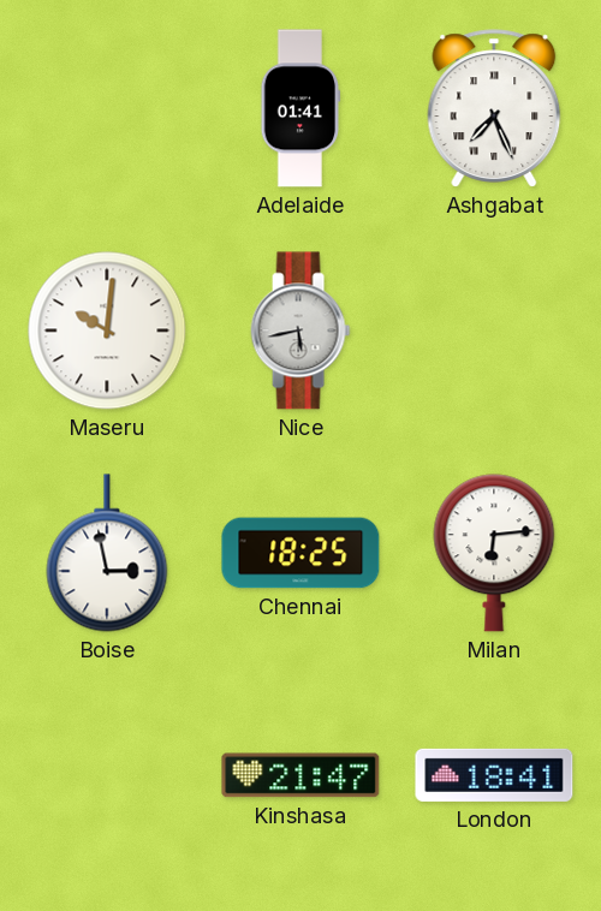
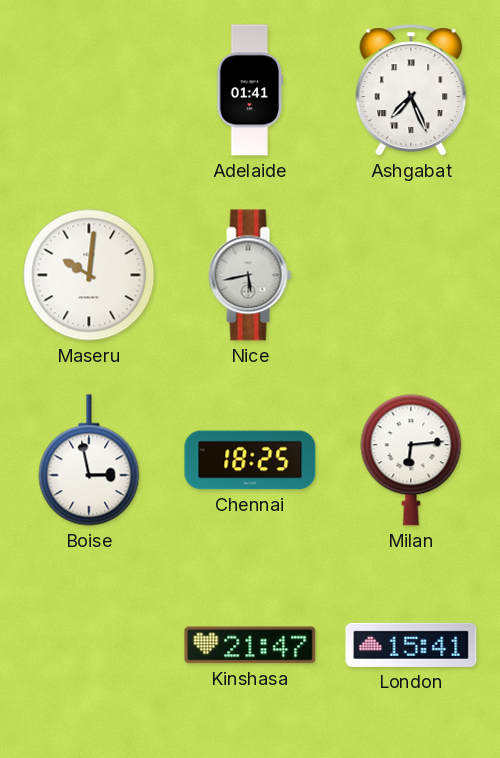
London: 18:41 -> 15:41
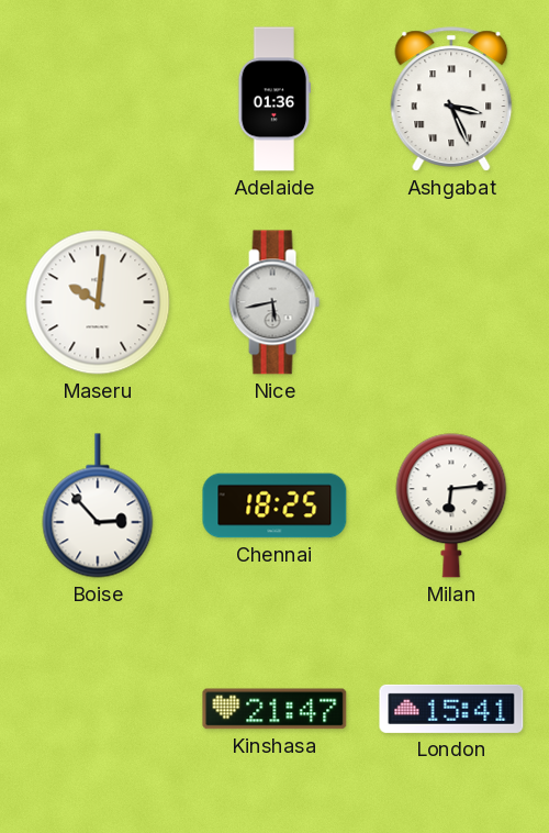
Adelaide: 01:41 -> 01:36
Ashgabat: 7:26 -> 3:26
Boise: 2:58 -> 2:53
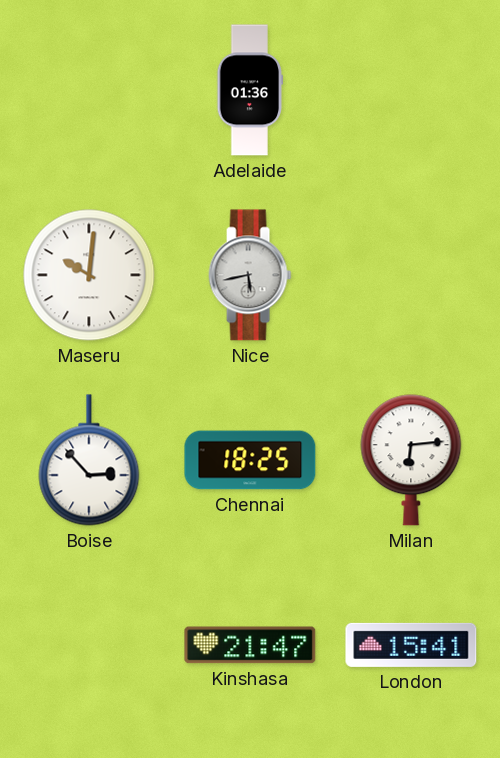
Ashgabat: 3:26 -> none
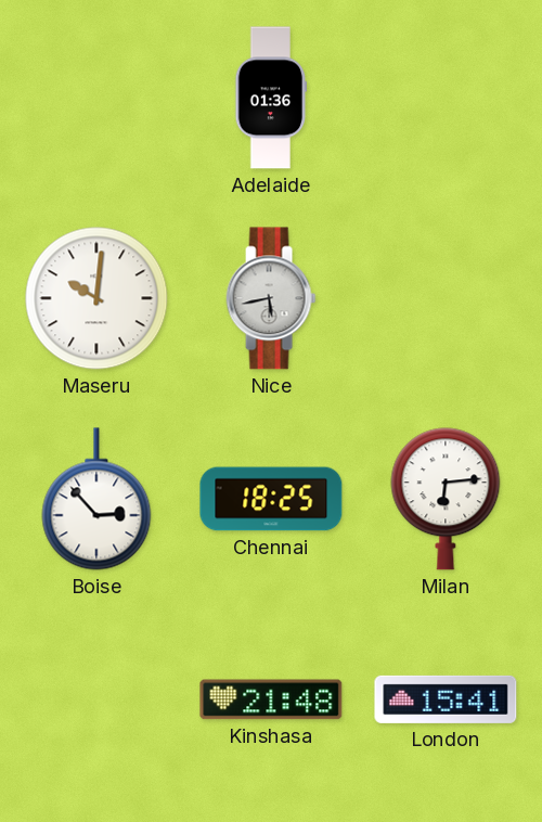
Kinshasa: 21:47 -> 21:48
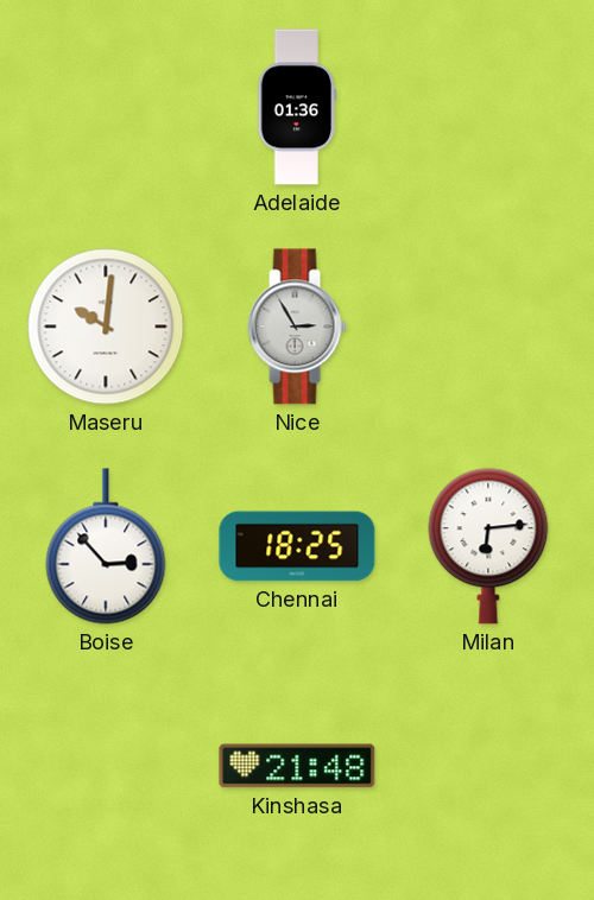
Nice: 5:43 -> 2:55
London: 15:41 -> none
